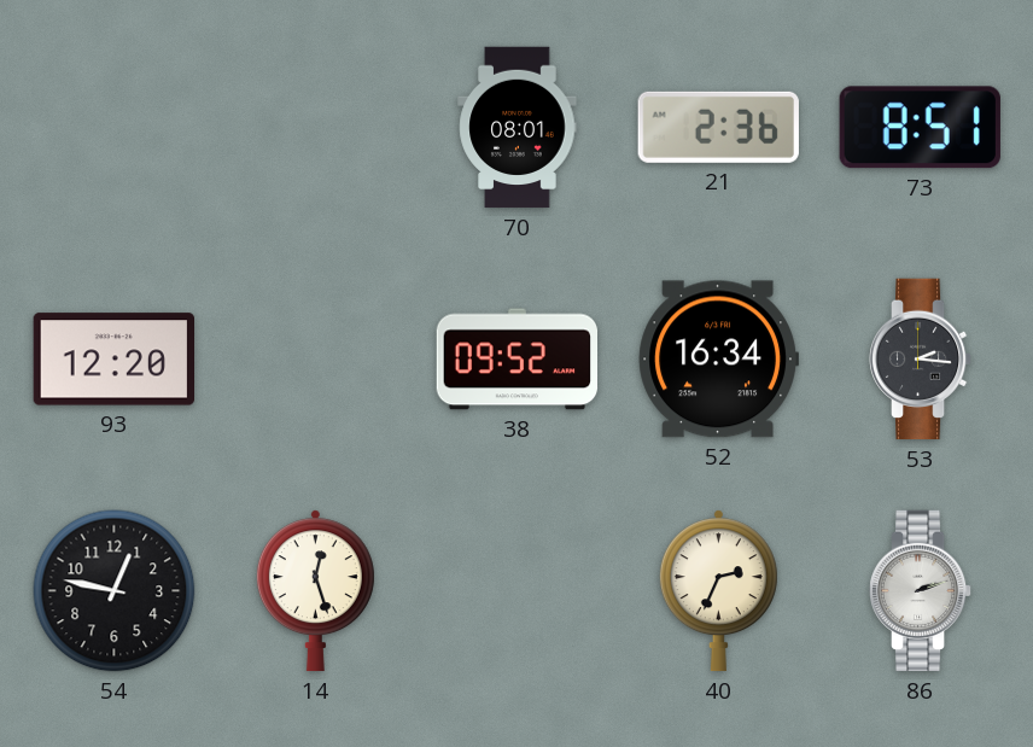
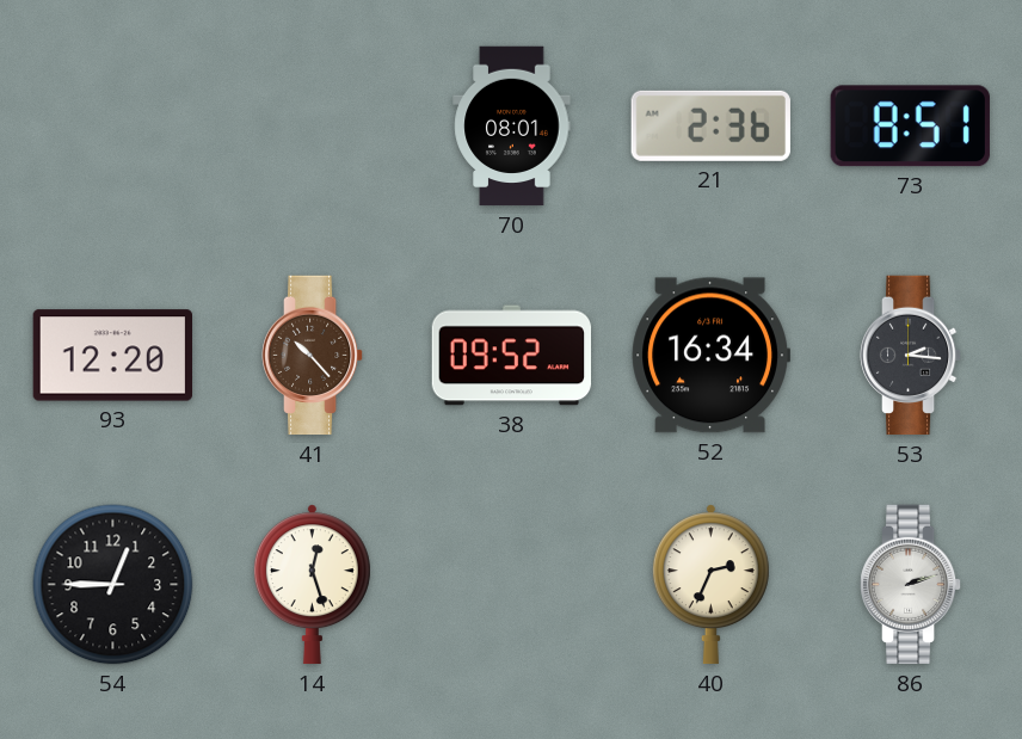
41: none -> 10:23
54: 12:47 -> 12:45
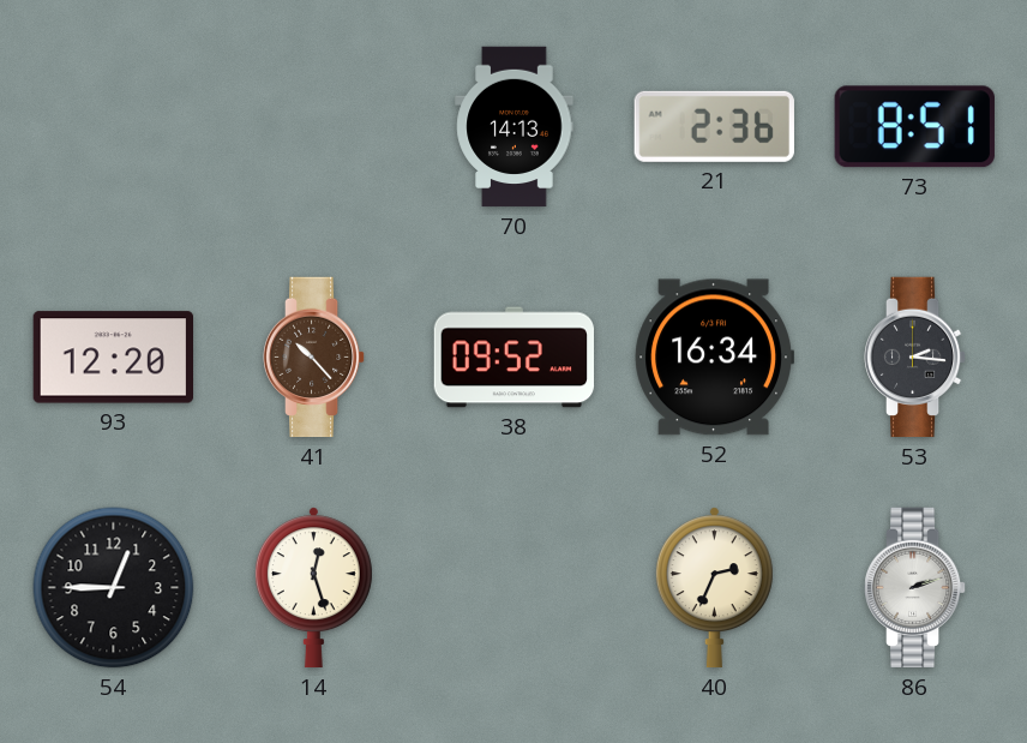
70: 08:01 -> 14:13
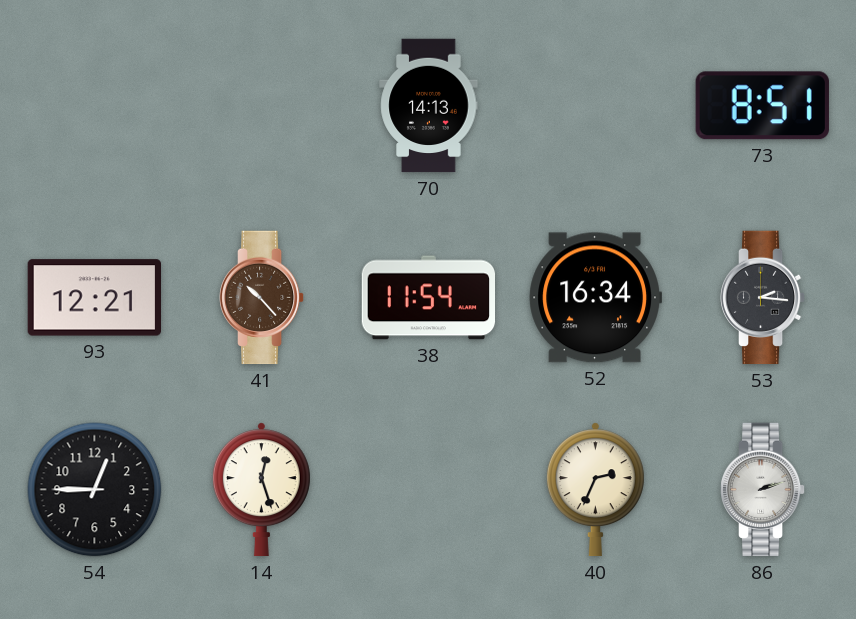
21: 2:36 -> none
93: 12:20 -> 12:21
38: 09:52 -> 11:54
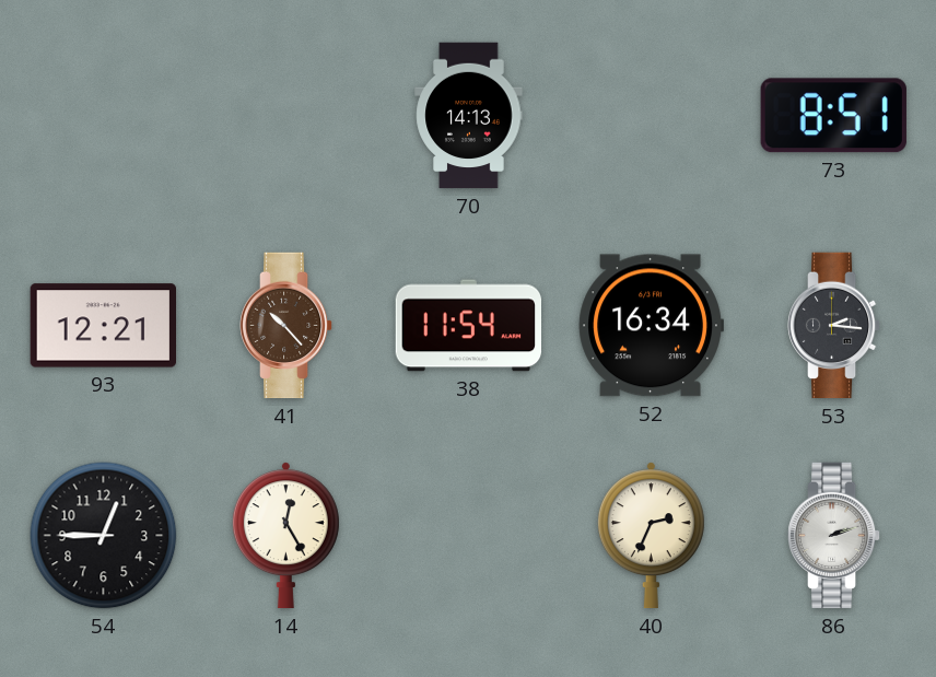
14: 12:27 -> 12:25
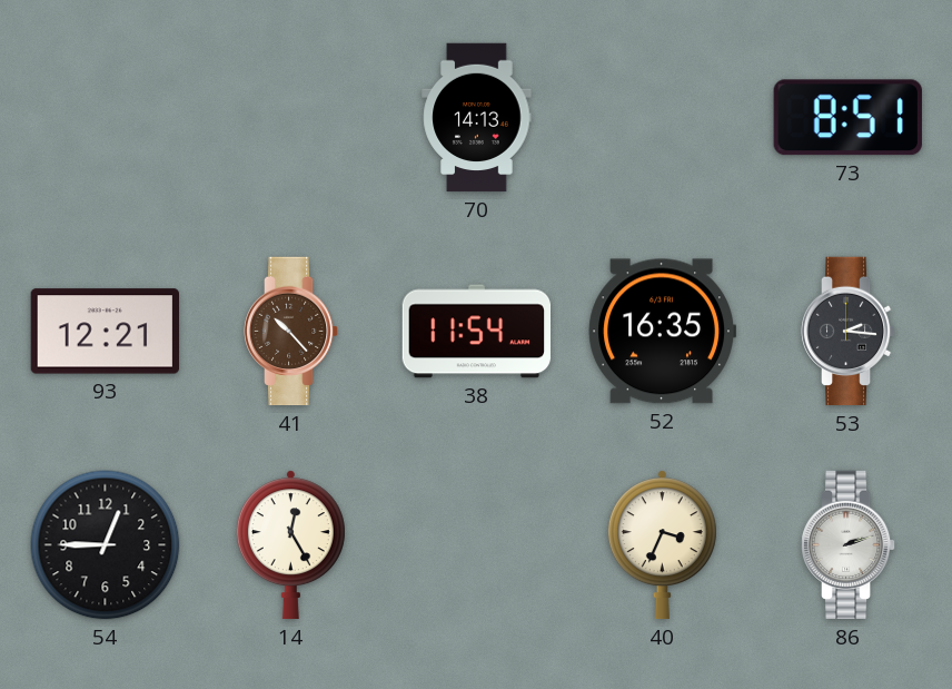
52: 16:34 -> 16:35
40: 2:34 -> 3:34
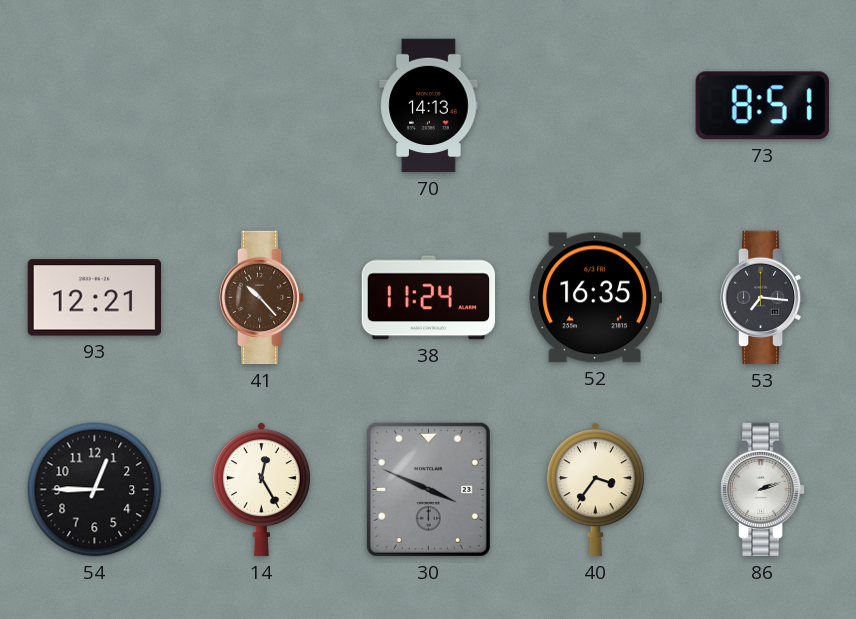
38: 11:54 -> 11:24
53: 2:16 -> 7:16
30: none -> 3:49
40: 3:34 -> 3:36
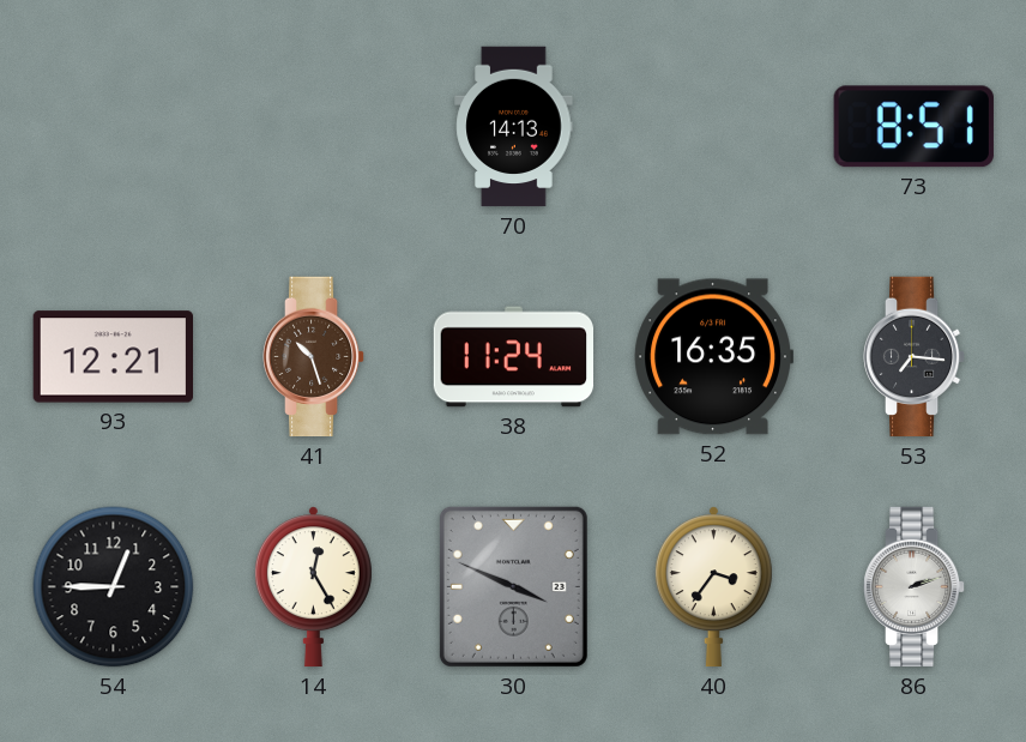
41: 10:23 -> 10:27
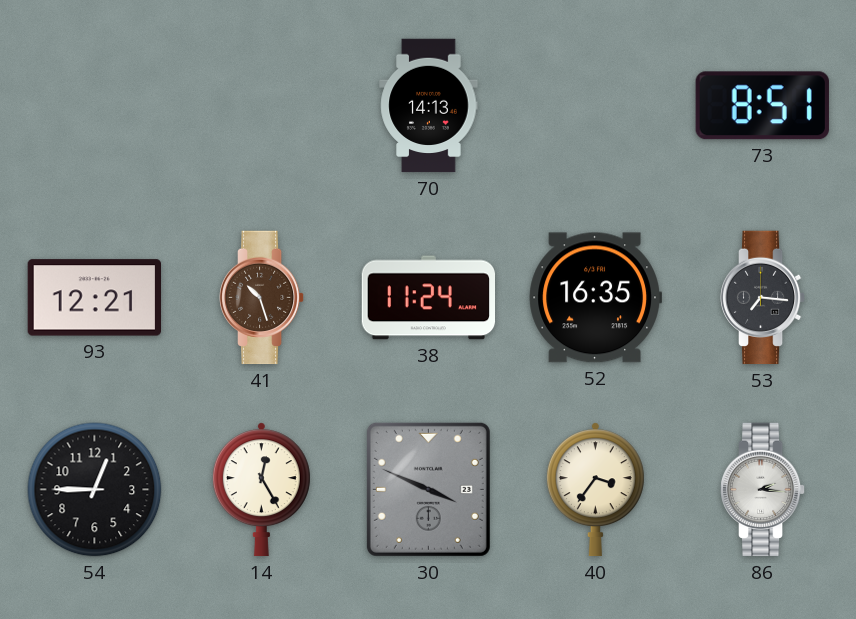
86: 2:12 -> 2:16
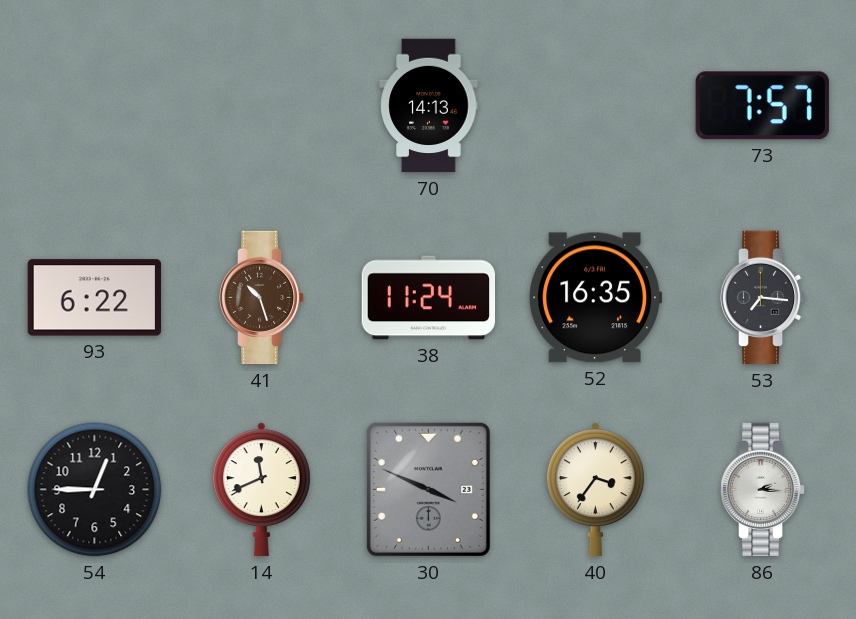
73: 8:51 -> 7:57
93: 12:21 -> 6:22
14: 12:25 -> 11:41
